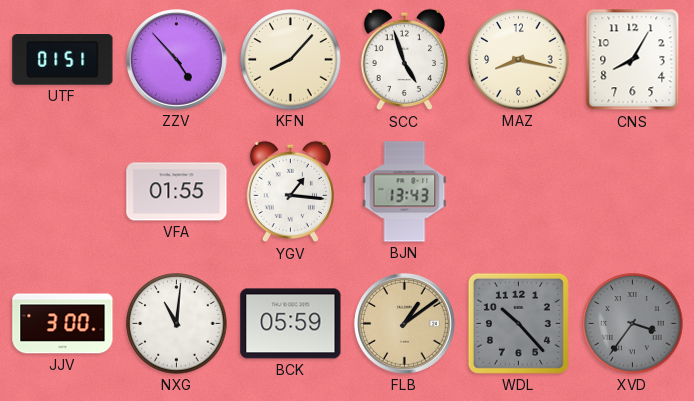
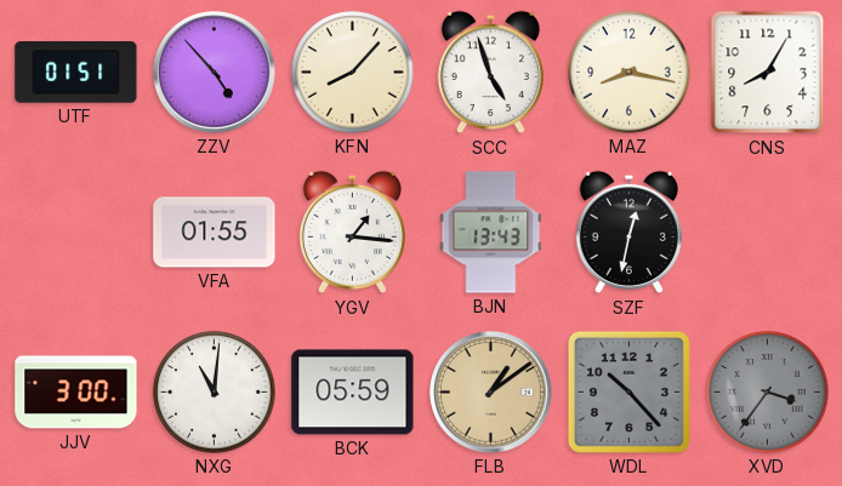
SZF: none -> 12:32
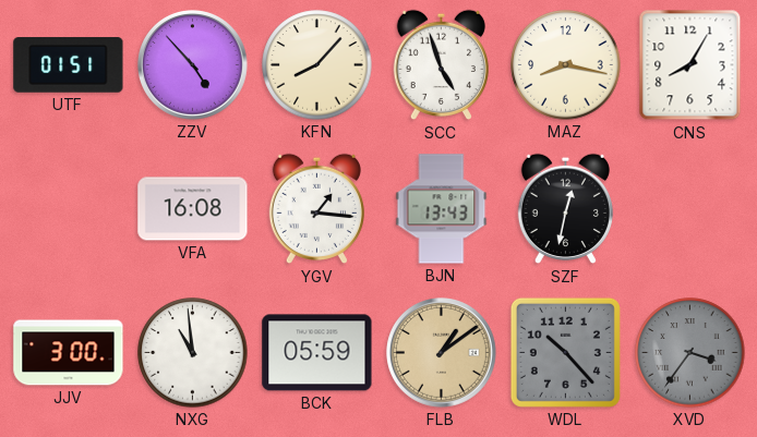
VFA: 01:55 -> 16:08
NXG: 11:01 -> 10:59
